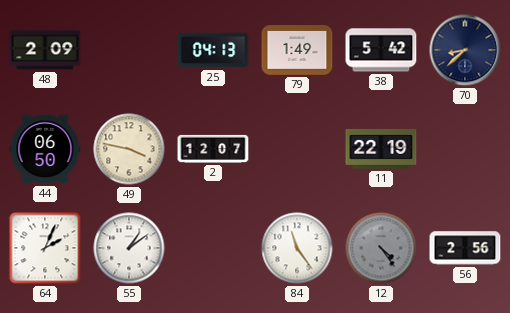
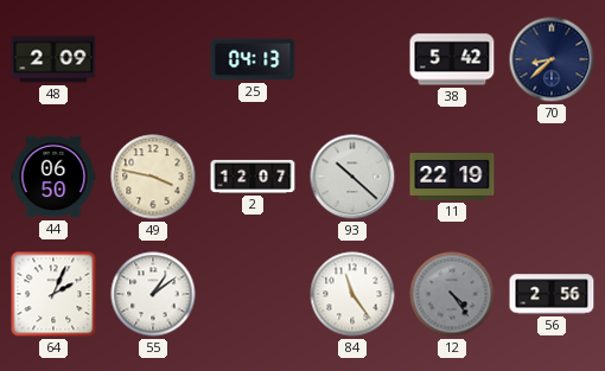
79: 1:49 -> none
93: none -> 10:22
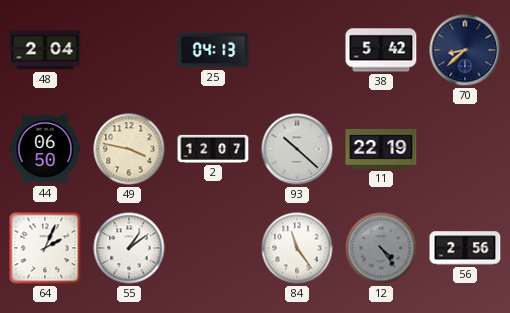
48: 2:09 -> 2:04
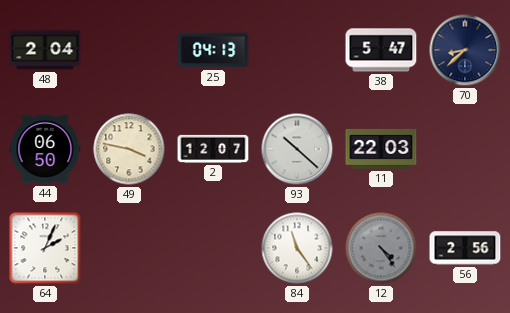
38: 5:42 -> 5:47
11: 22:19 -> 22:03
55: 1:09 -> none
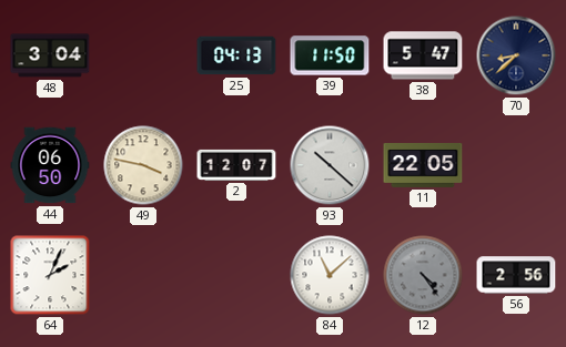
48: 2:04 -> 3:04
39: none -> 11:50
11: 22:03 -> 22:05
84: 11:24 -> 11:08
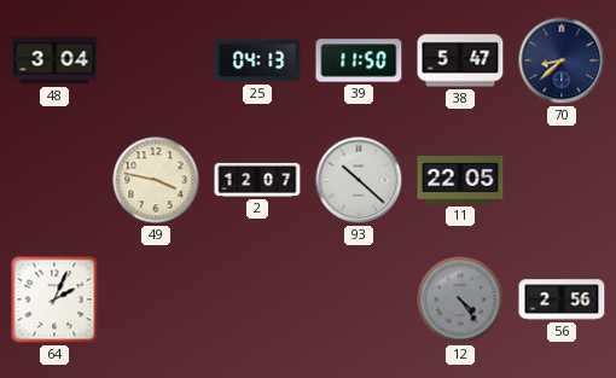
44: 06:50 -> none
84: 11:08 -> none
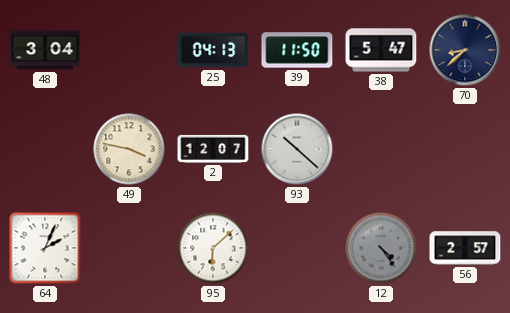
11: 22:05 -> none
95: none -> 6:08
56: 2:56 -> 2:57
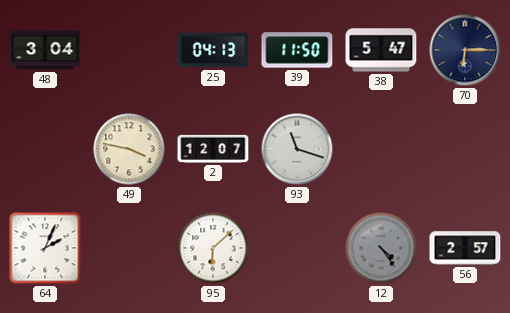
70: 8:38 -> 6:15
93: 10:22 -> 11:18
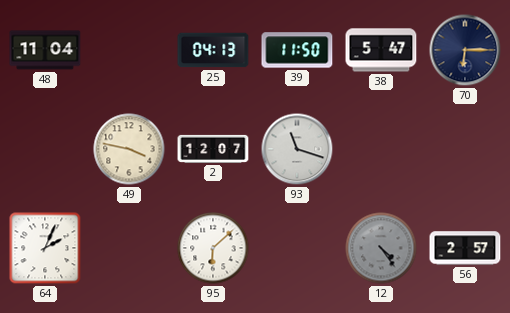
48: 3:04 -> 11:04
